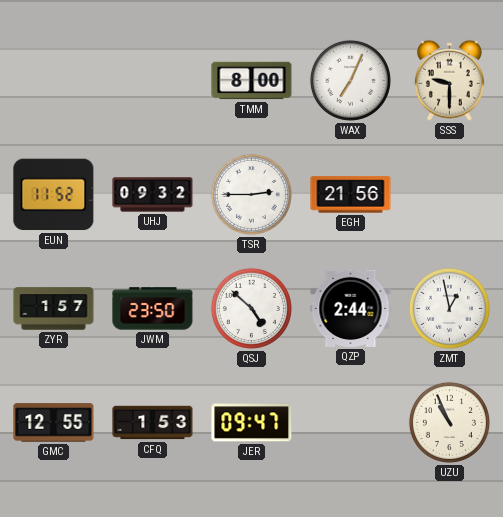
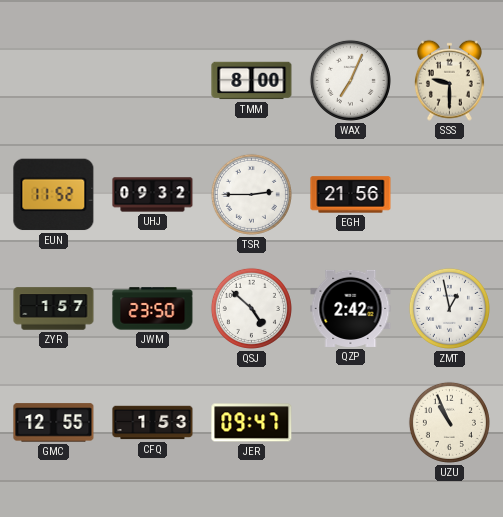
QZP: 2:44 -> 2:42
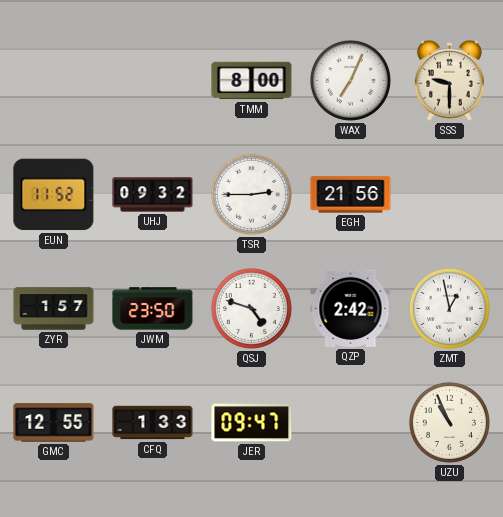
QSJ: 4:52 -> 4:48
CFQ: 1:53 -> 1:33
